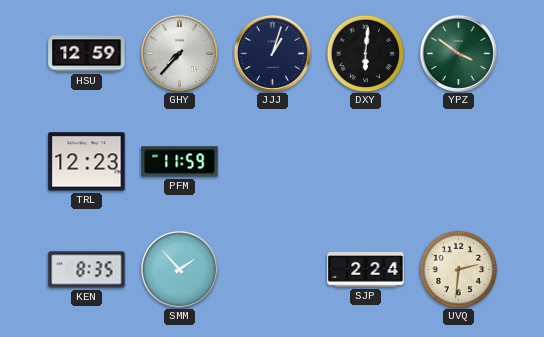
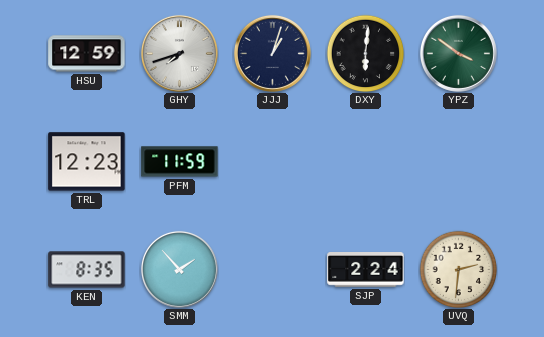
GHY: 7:37 -> 7:42
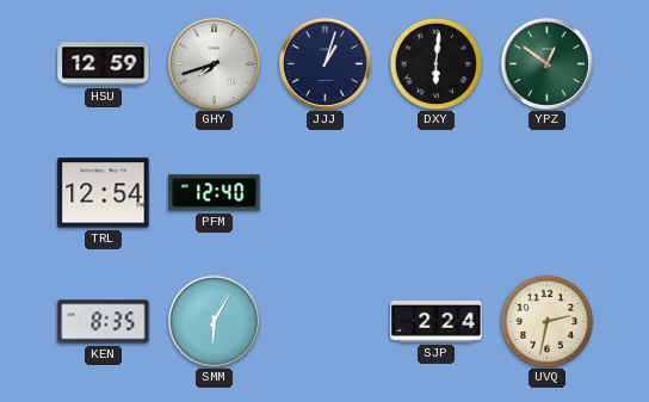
YPZ: 3:51 -> 12:51
TRL: 12:23 -> 12:54
PFM: 11:59 -> 12:40
SMM: 1:53 -> 6:05
UVQ: 2:31 -> 2:32
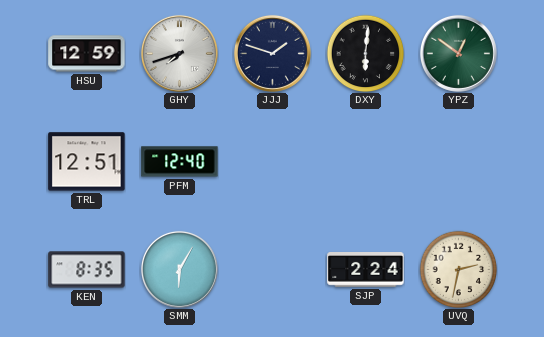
JJJ: 1:03 -> 1:48
TRL: 12:54 -> 12:51
